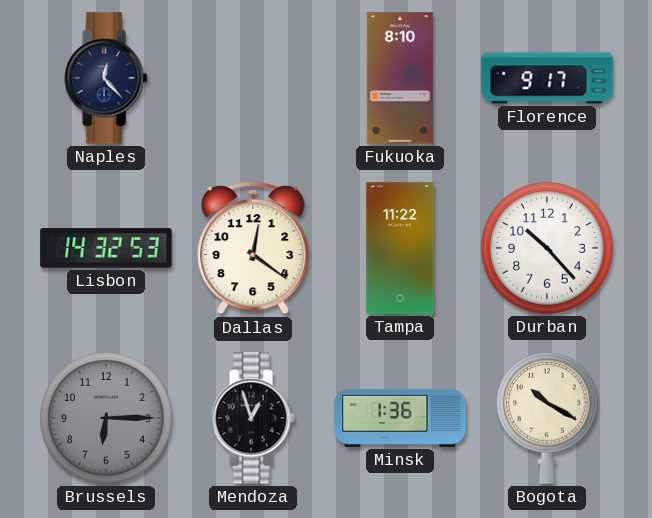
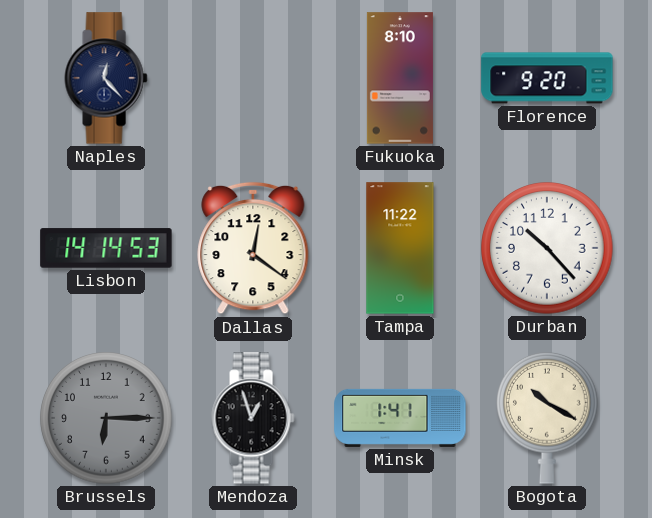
Florence: 9:17 -> 9:20
Lisbon: 14:32 -> 14:14
Minsk: 1:36 -> 1:41
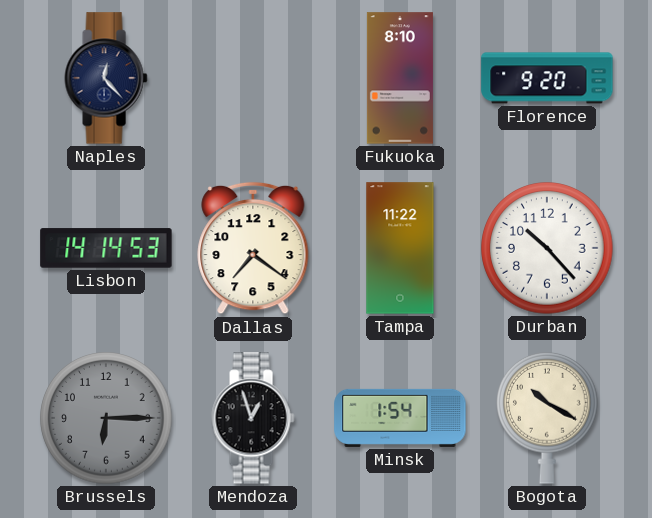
Dallas: 12:21 -> 7:21
Minsk: 1:41 -> 1:54
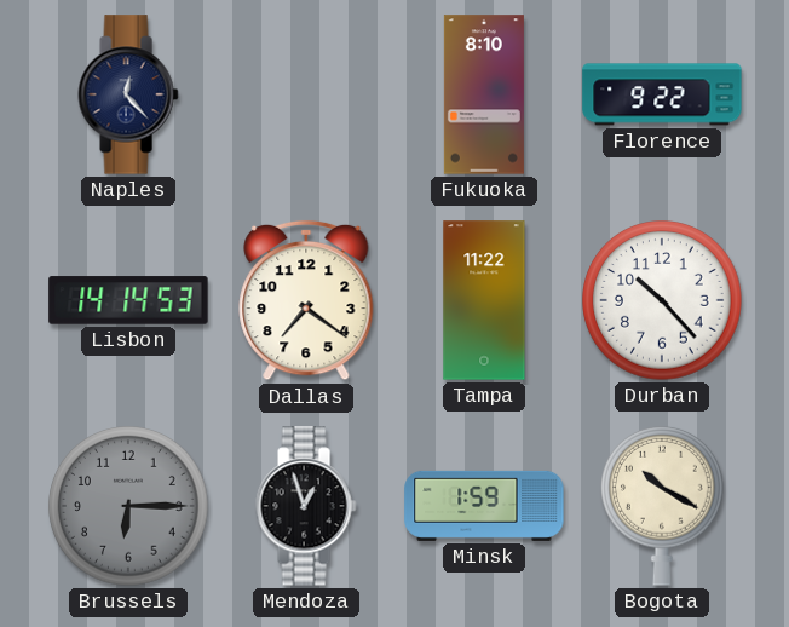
Florence: 9:20 -> 9:22
Minsk: 1:54 -> 1:59
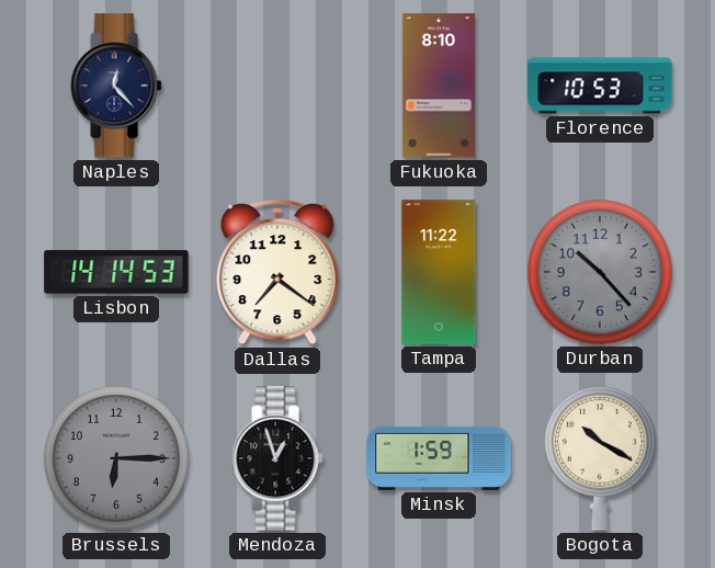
Florence: 9:22 -> 10:53
Durban dial: white -> grey
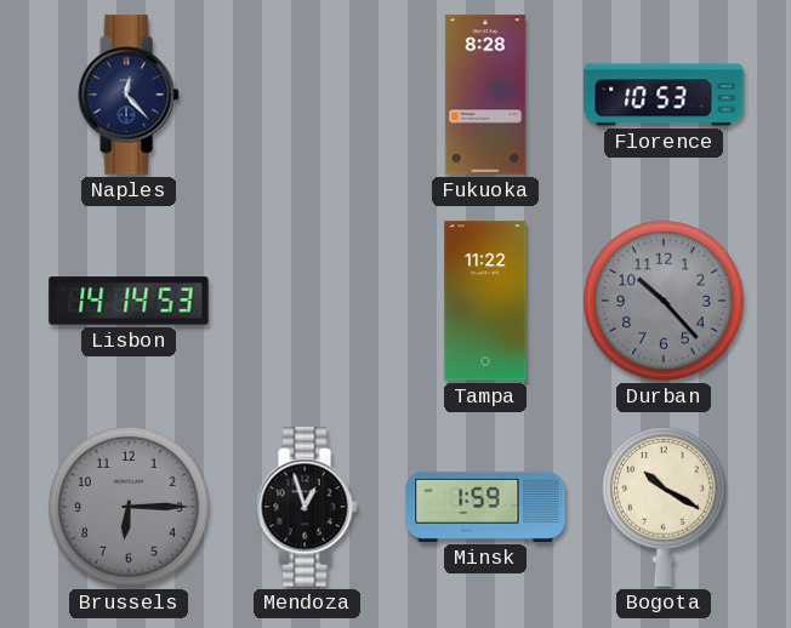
Fukuoka: 8:10 -> 8:28
Dallas: 7:21 -> none
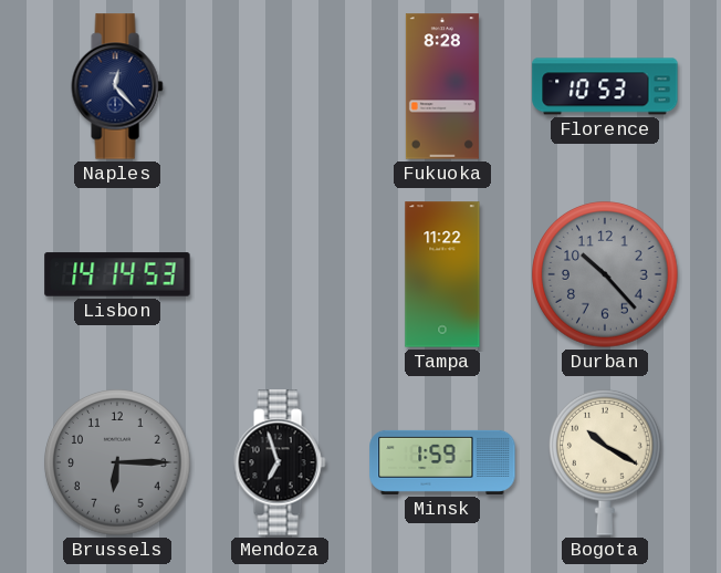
Mendoza: 12:57 -> 6:57
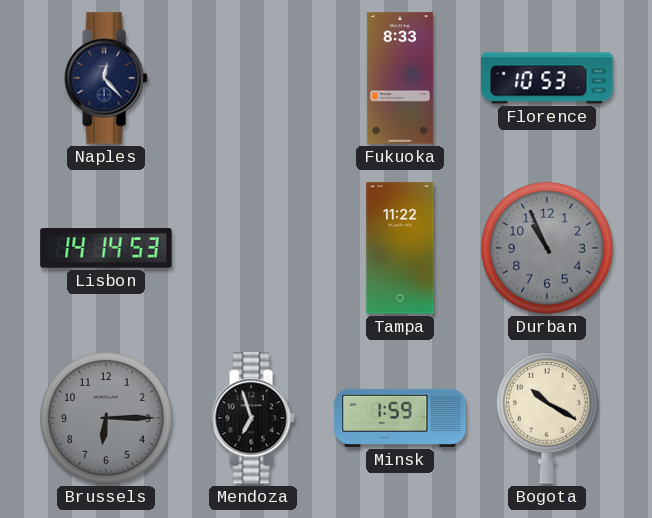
Fukuoka: 8:28 -> 8:33
Durban: 10:23 -> 10:56
